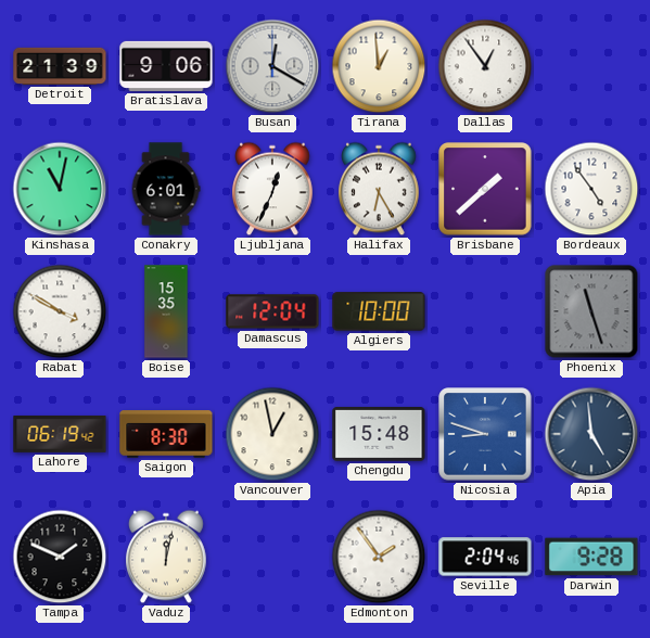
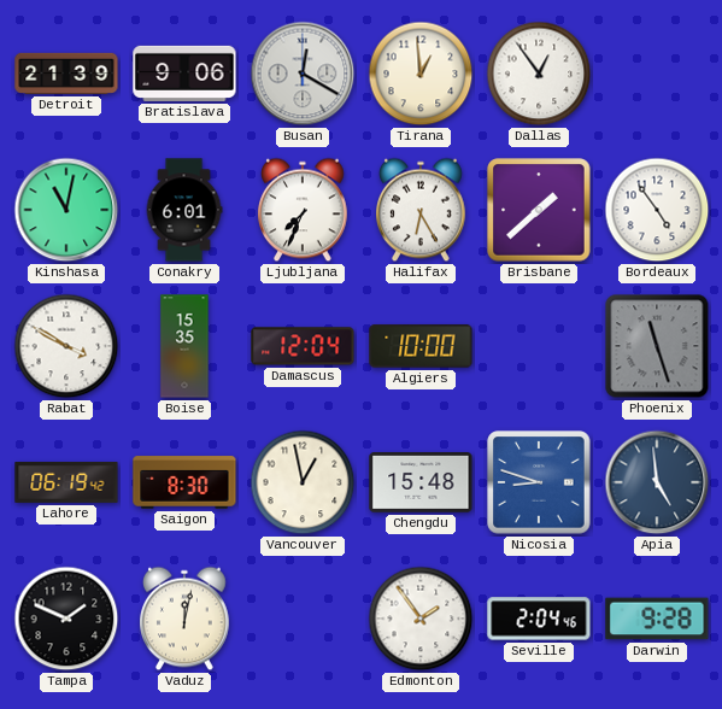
Ljubljana: 12:34 -> 7:34
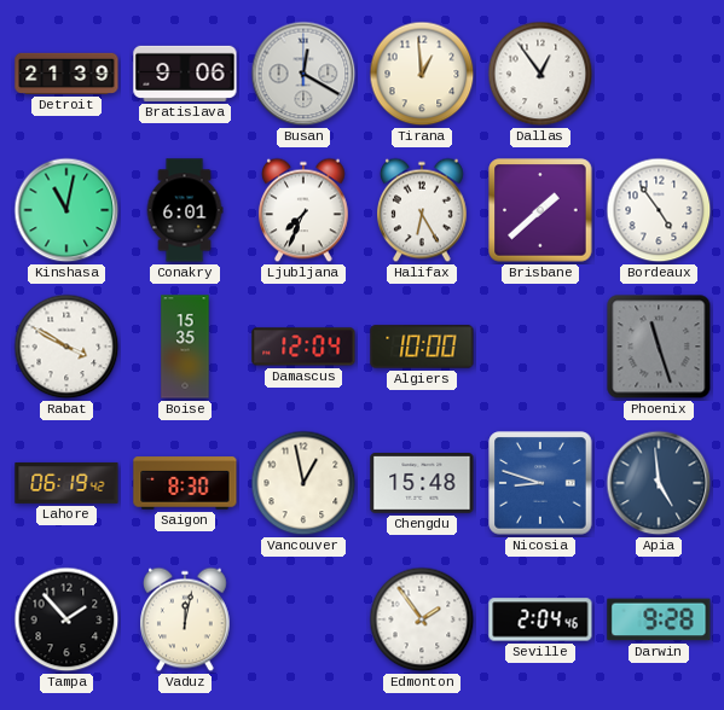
Tampa: 1:49 -> 1:53
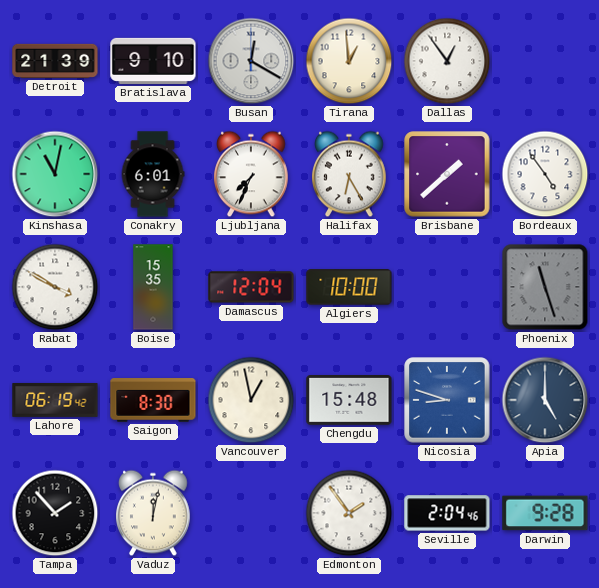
Bratislava: 9:06 -> 9:10
Apia: 4:59 -> 5:00
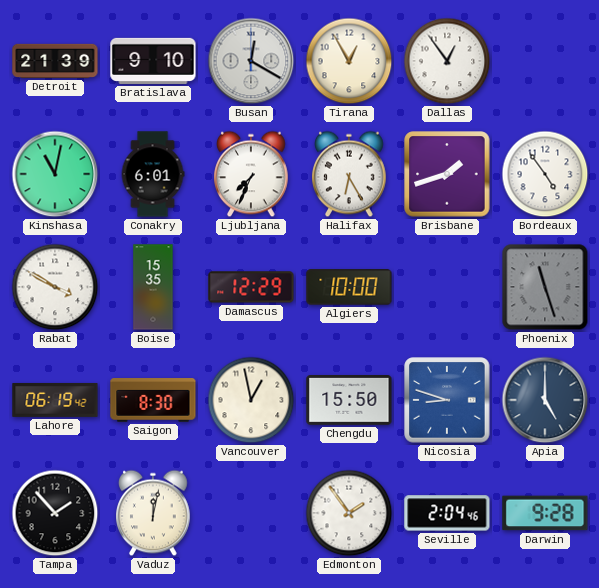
Tirana: 12:59 -> 12:55
Brisbane: 1:38 -> 1:42
Damascus: 12:04 -> 12:29
Chengdu: 15:48 -> 15:50
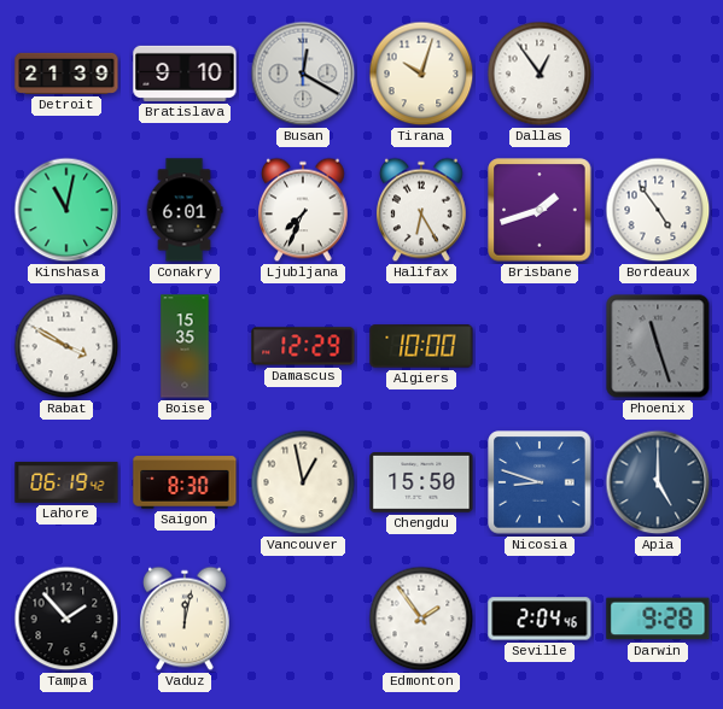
Tirana: 12:55 -> 10:03
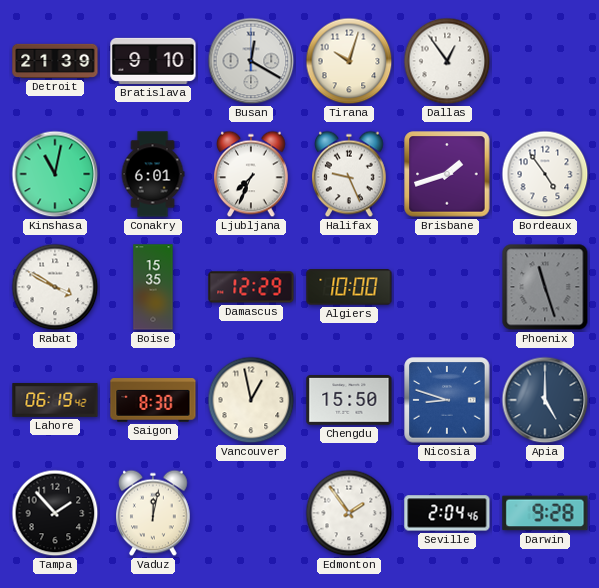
Halifax: 6:25 -> 9:26
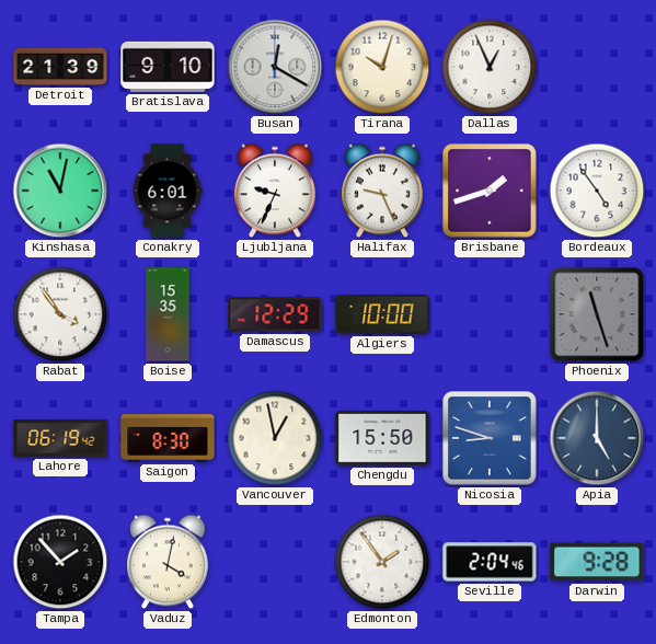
Dallas: 12:54 -> 12:56
Ljubljana: 7:34 -> 9:34
Rabat: 3:50 -> 3:54
Vaduz: 12:02 -> 4:02
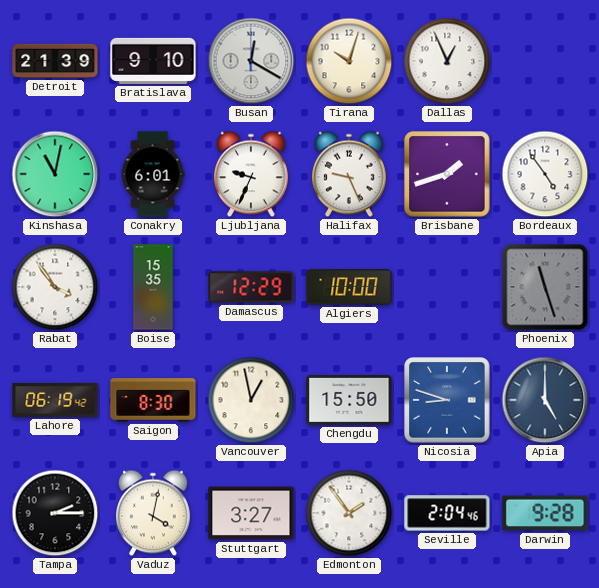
Tampa: 1:53 -> 2:15
Stuttgart: none -> 3:27
